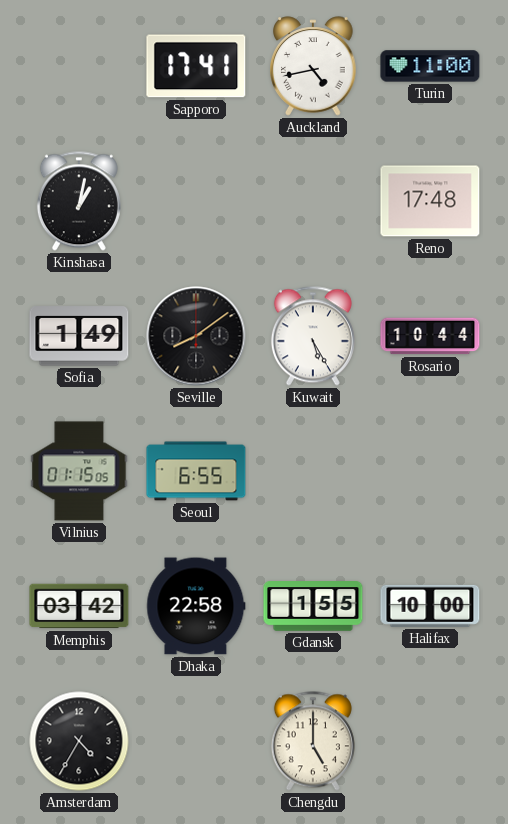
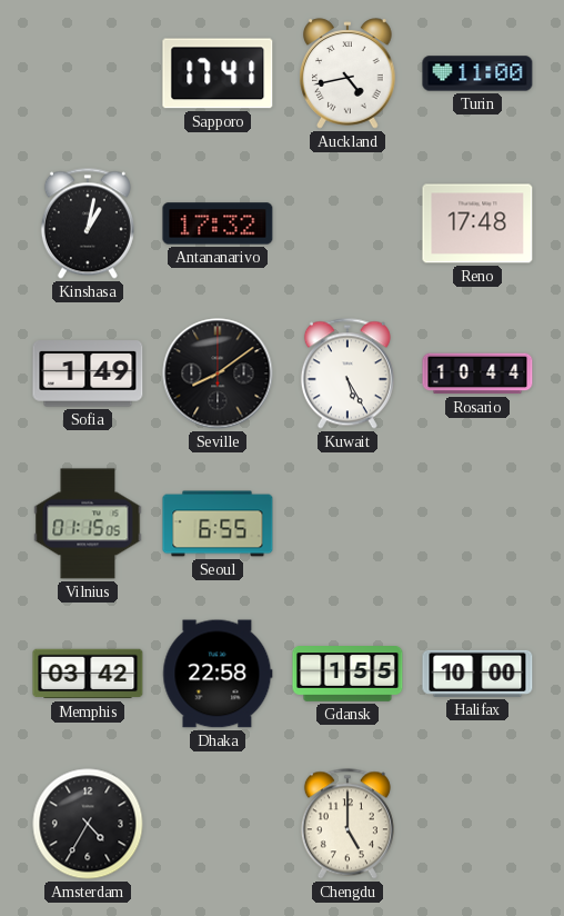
Antananarivo: none -> 17:32
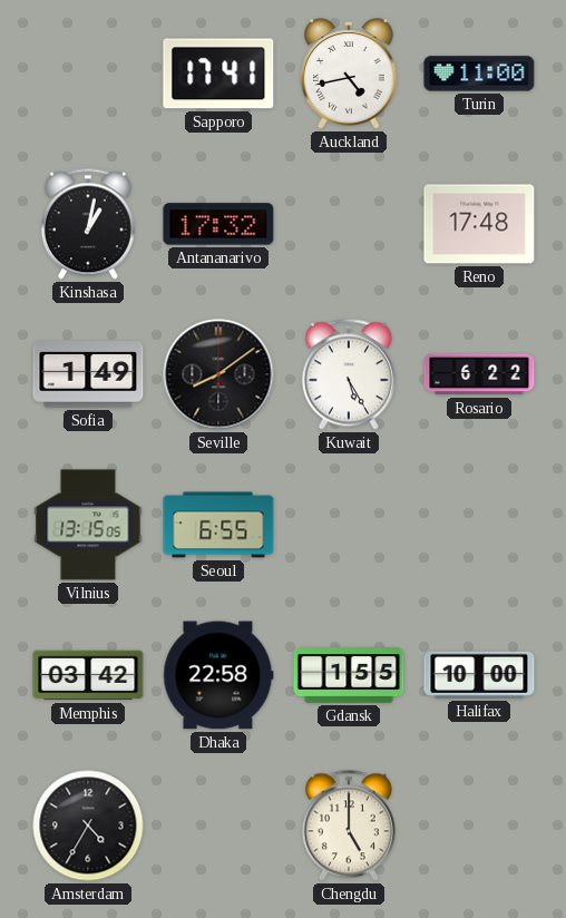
Rosario: 10:44 -> 6:22
Vilnius: 01:15 -> 13:15
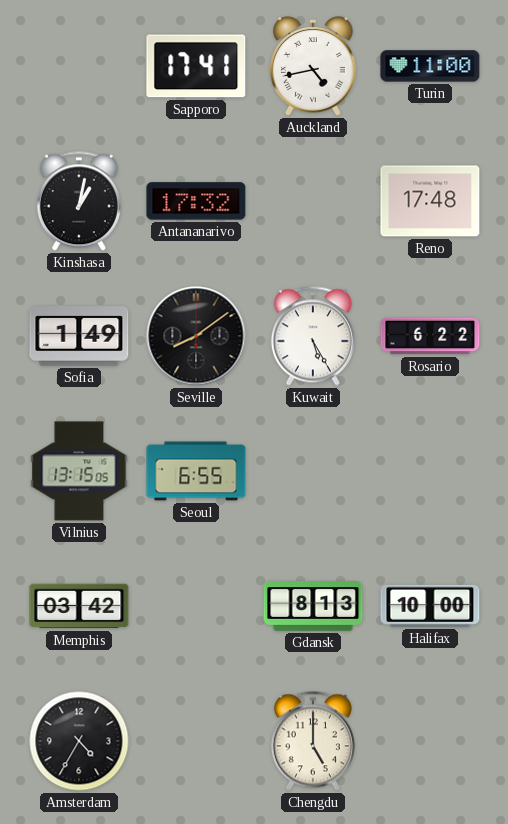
Dhaka: 22:58 -> none
Gdansk: 1:55 -> 8:13
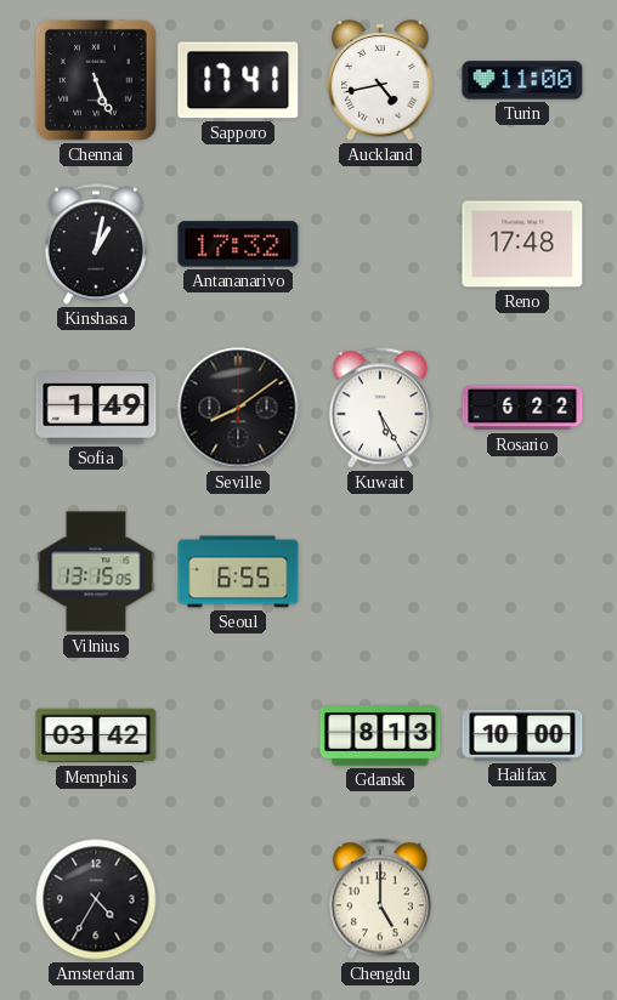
Chennai: none -> 5:26
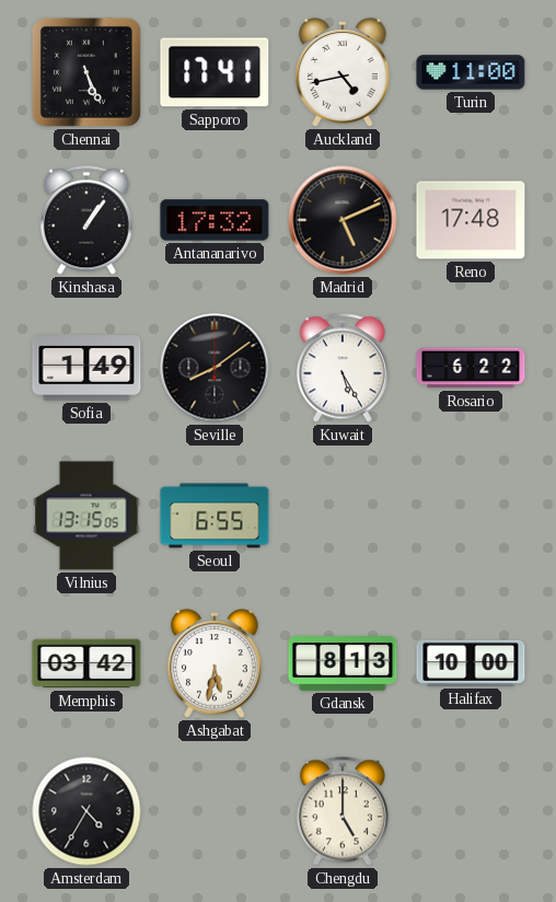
Kinshasa: 1:02 -> 1:06
Madrid: none -> 5:11
Ashgabat: none -> 5:32
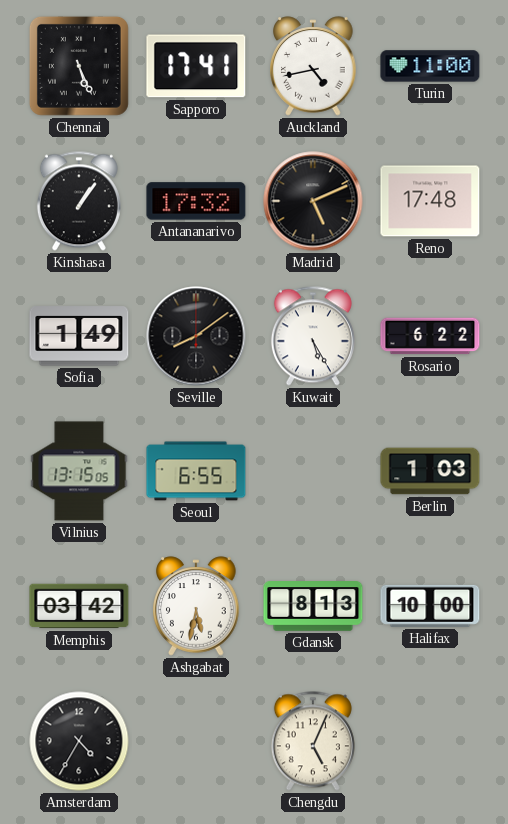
Berlin: none -> 1:03
Chengdu: 5:00 -> 5:04
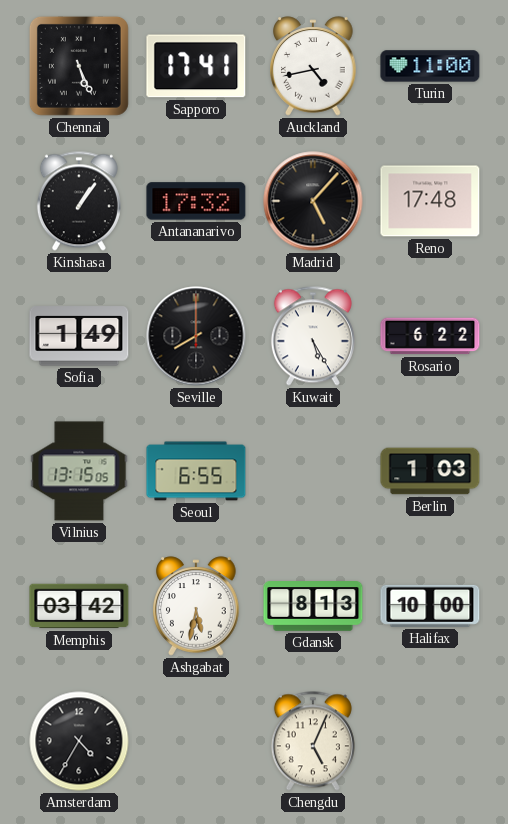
Madrid: 5:11 -> 5:07
Seville: 8:09 -> 8:00
